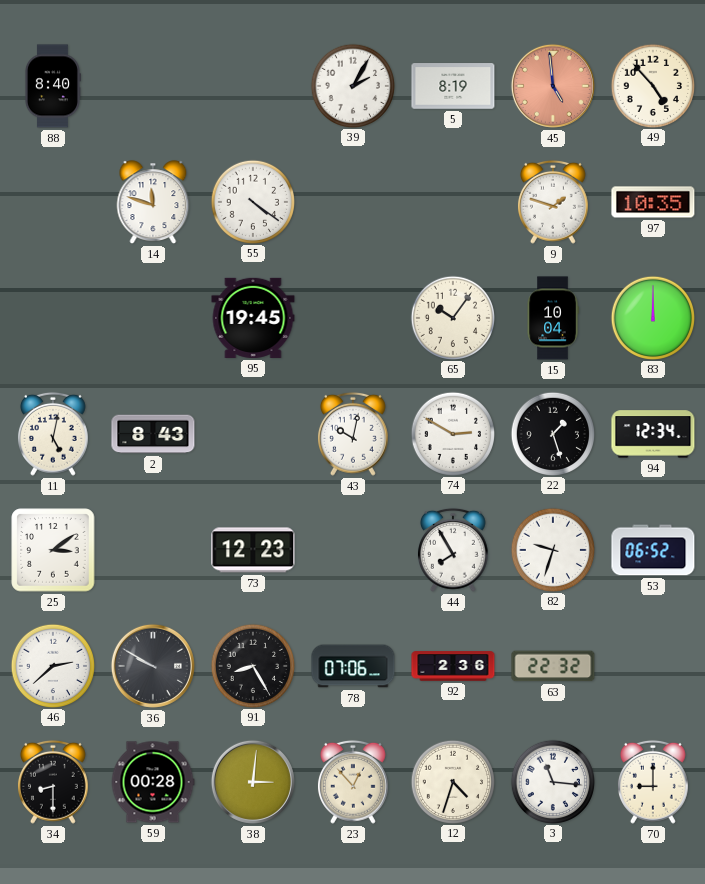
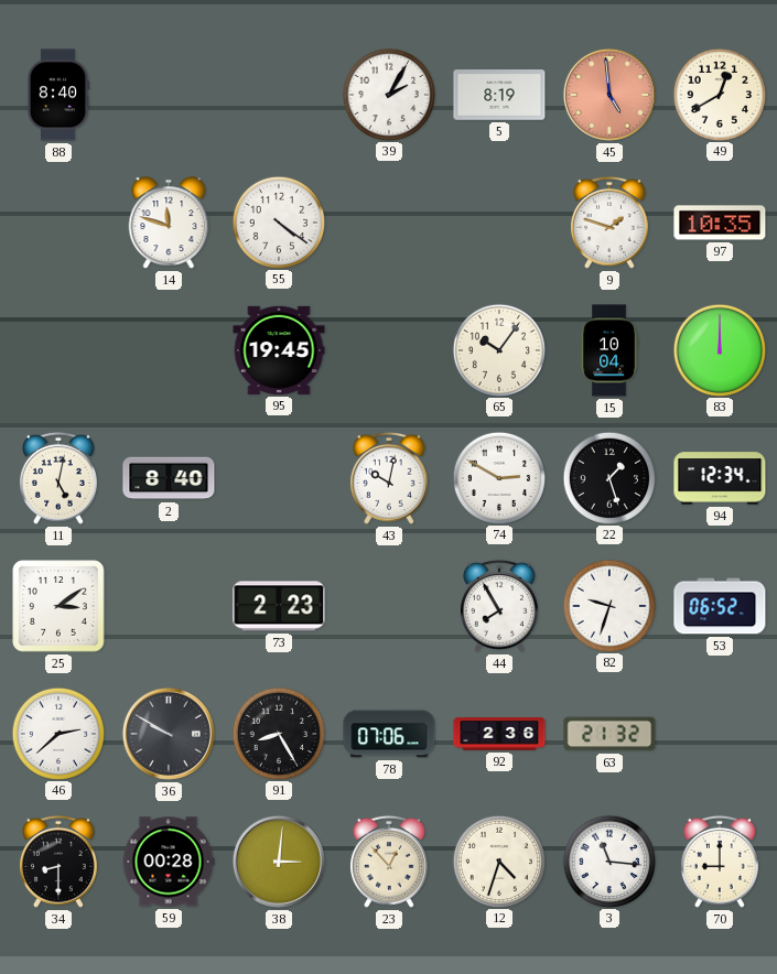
49: 4:53 -> 12:40
2: 8:43 -> 8:40
73: 12:23 -> 2:23
63: 22:32 -> 21:32
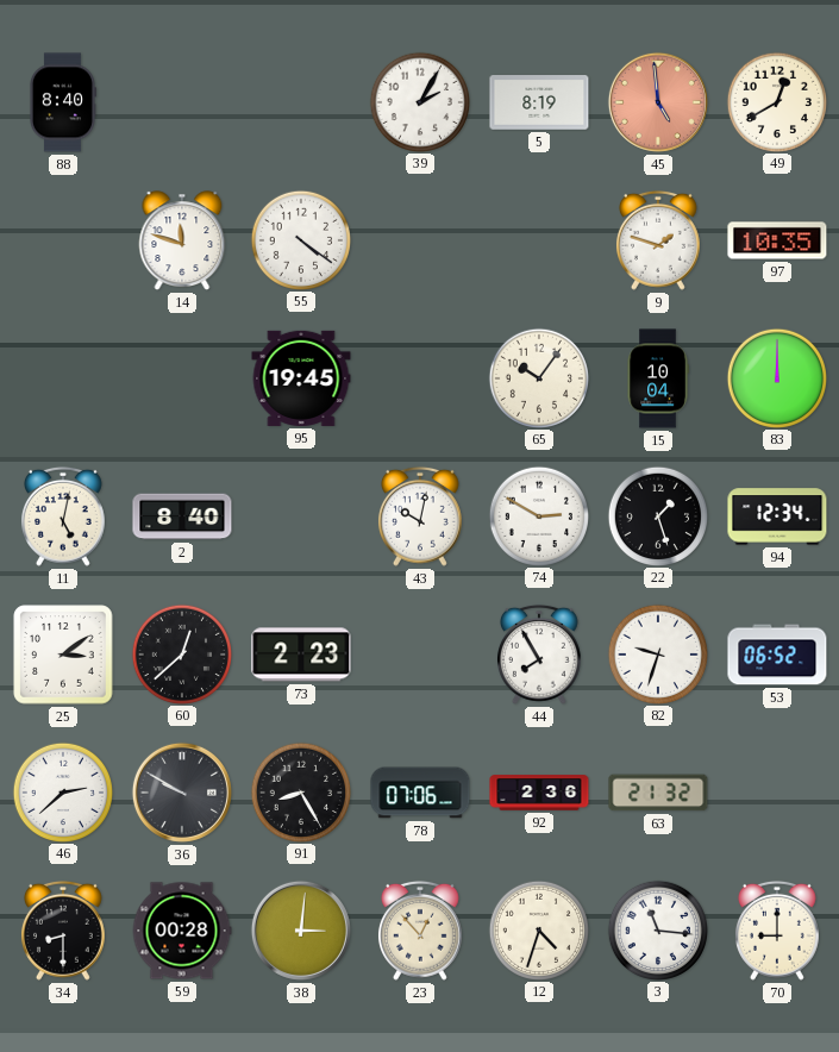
60: none -> 12:38
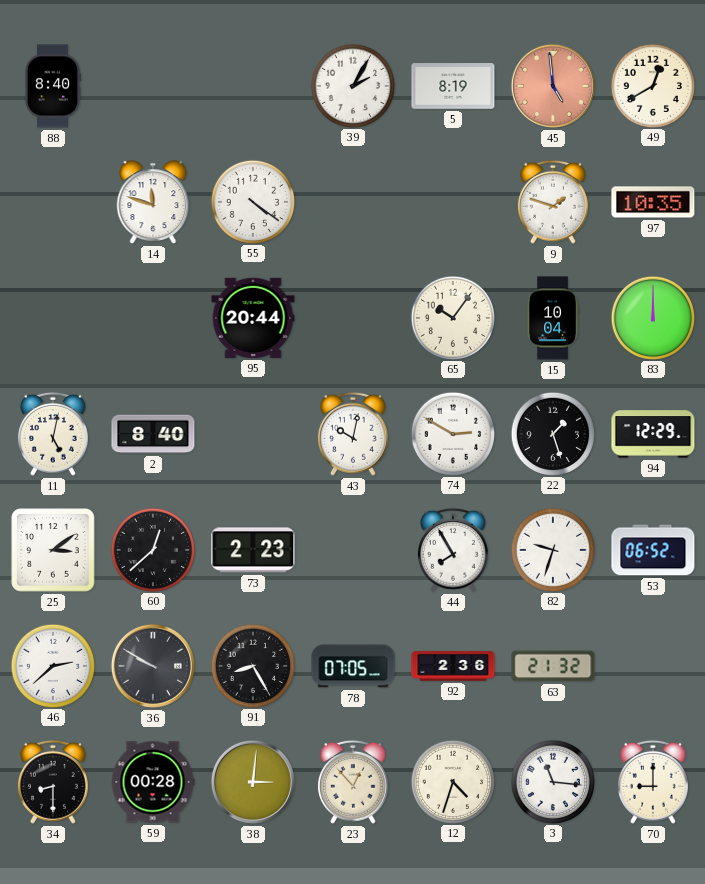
95: 19:45 -> 20:44
94: 12:34 -> 12:29
78: 07:06 -> 07:05
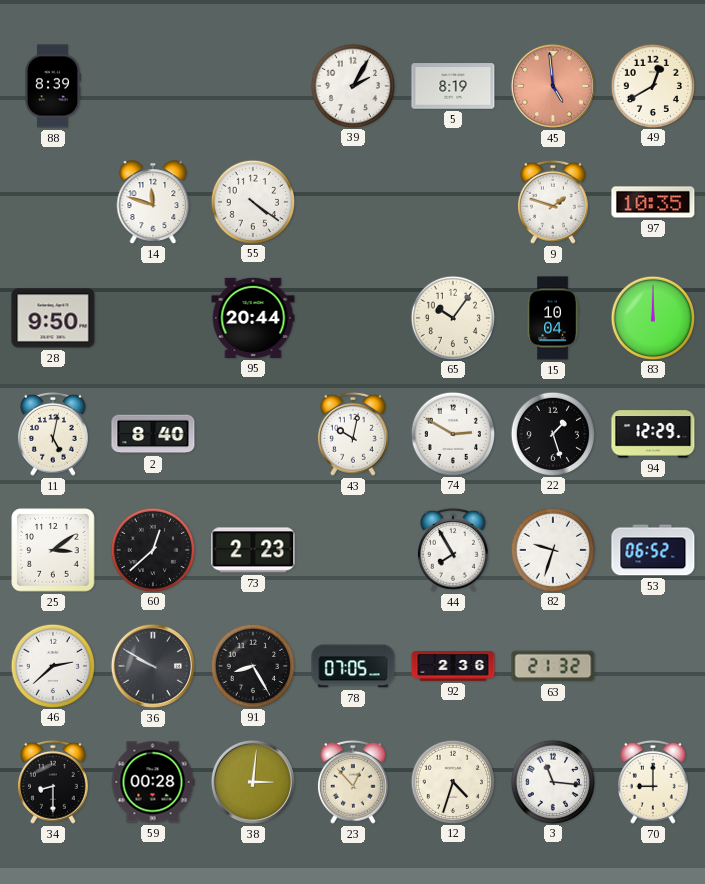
88: 8:40 -> 8:39
28: none -> 9:50
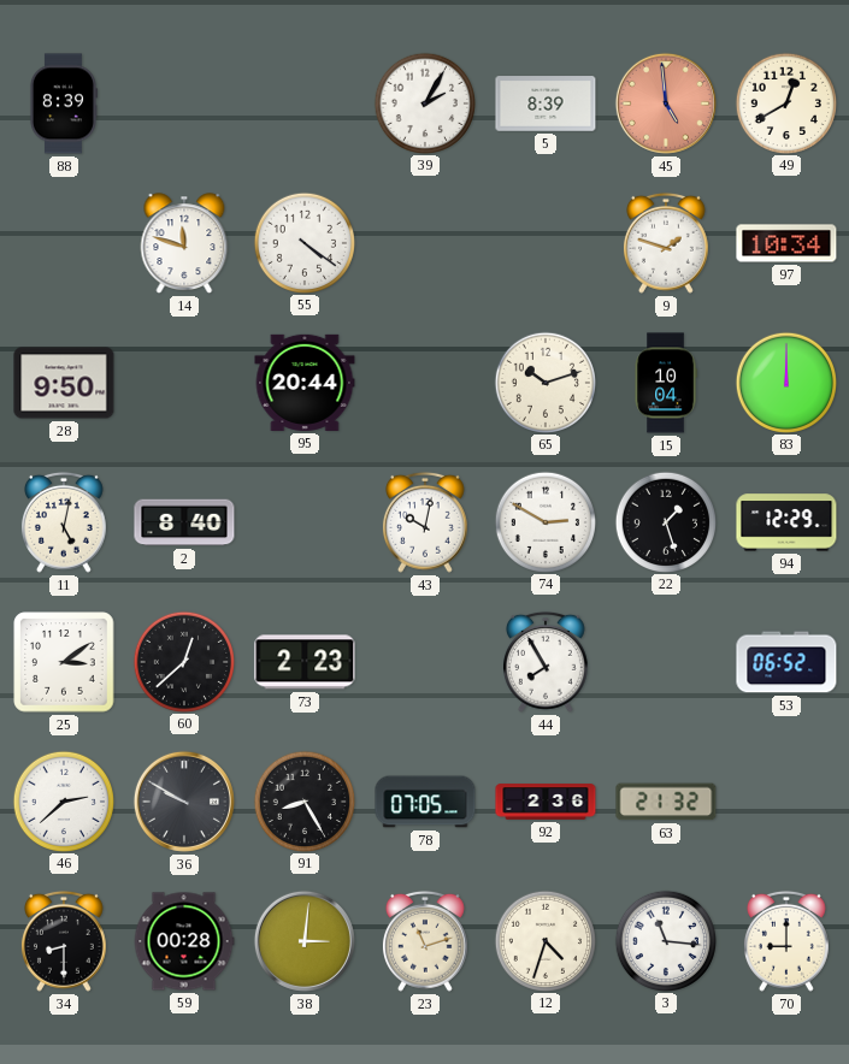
5: 8:19 -> 8:39
97: 10:35 -> 10:34
65: 10:06 -> 10:12
82: 9:33 -> none
23: 12:53 -> 11:12
